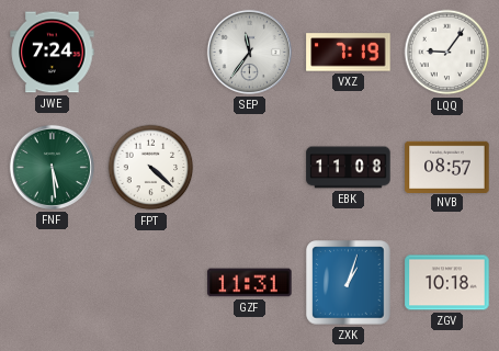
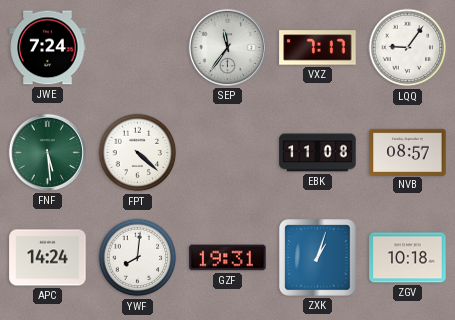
VXZ: 7:19 -> 7:17
APC: none -> 14:24
YWF: none -> 8:01
GZF: 11:31 -> 19:31
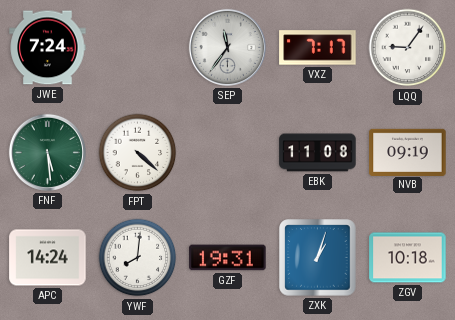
NVB: 08:57 -> 09:19
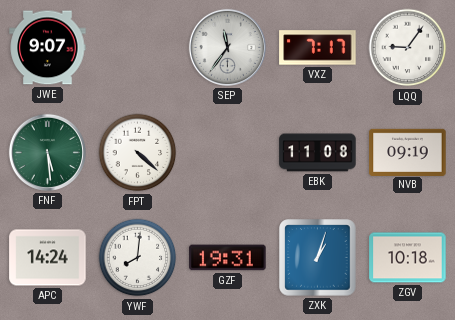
JWE: 7:24 -> 9:07
